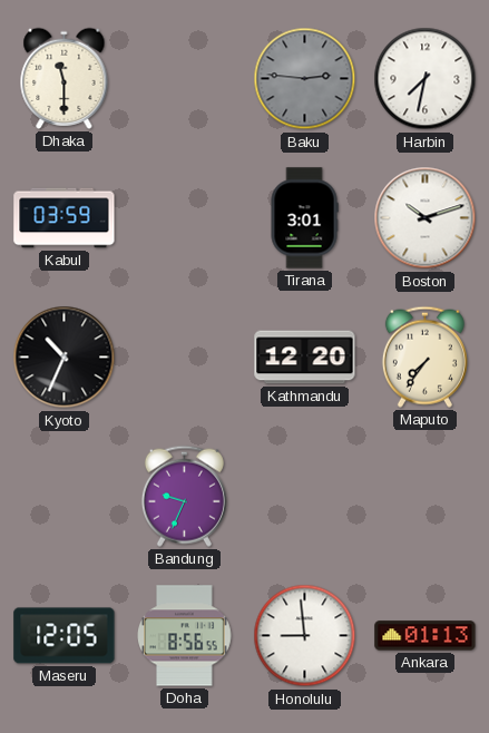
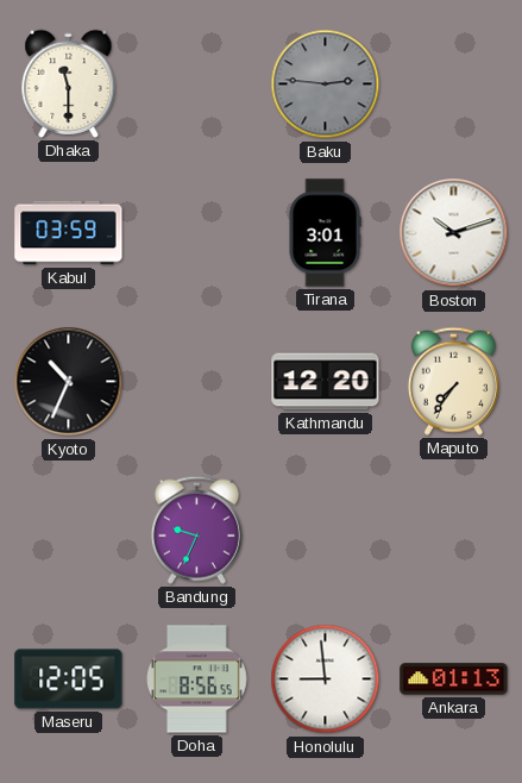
Harbin: 7:32 -> none
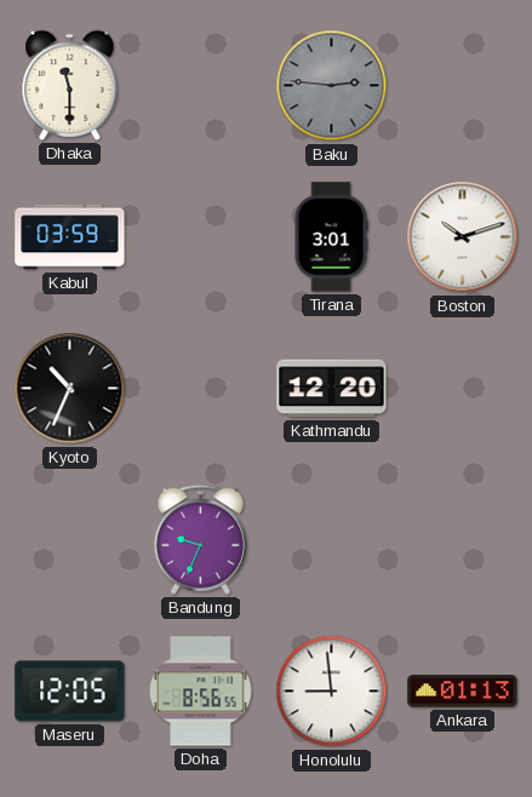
Maputo: 7:36 -> none
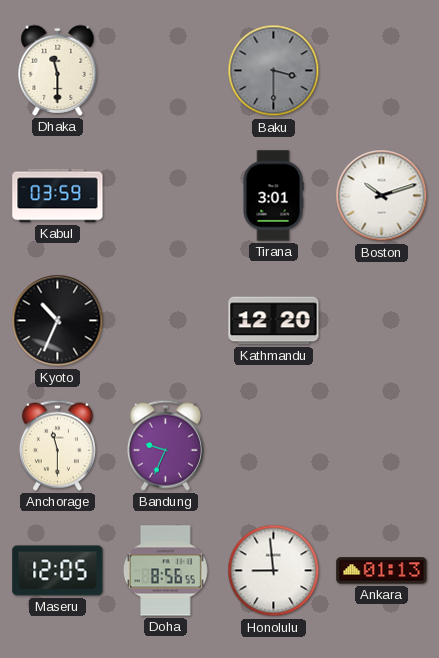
Baku: 2:46 -> 3:30
Anchorage: none -> 11:30
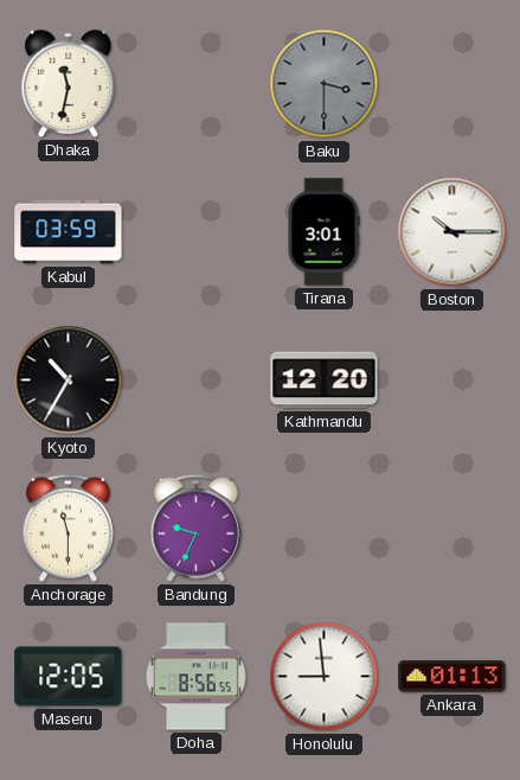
Dhaka: 11:30 -> 11:32
Boston: 10:12 -> 10:15
Kyoto: 10:34 -> 10:35
